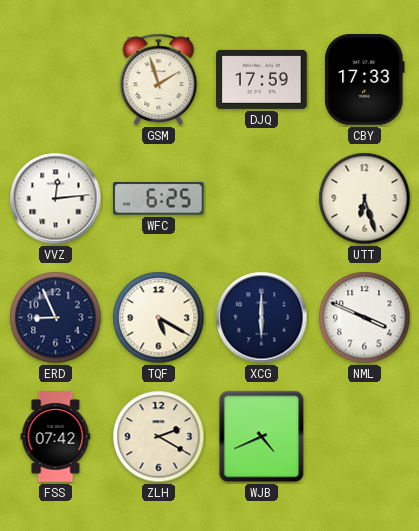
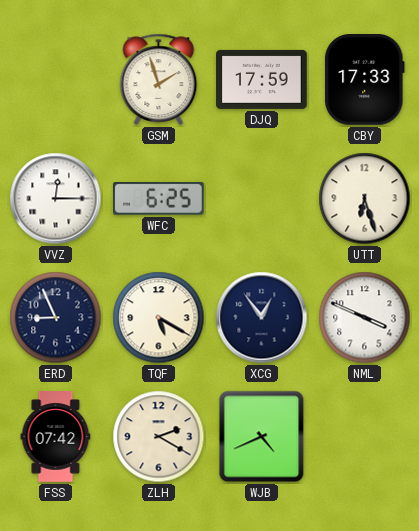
VVZ: 12:14 -> 12:15
XCG: 6:00 -> 12:54
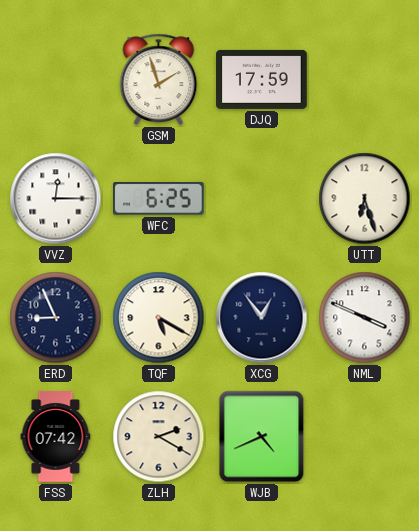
CBY: 17:33 -> none
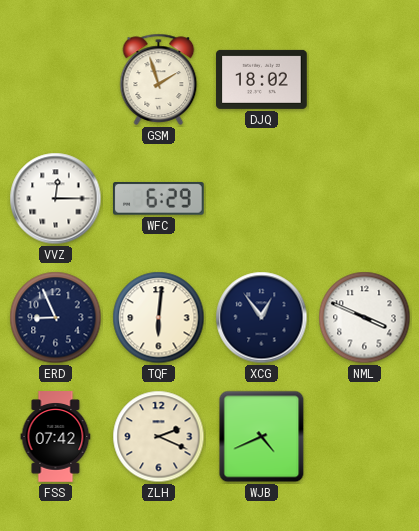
DJQ: 17:59 -> 18:02
WFC: 6:25 -> 6:29
UTT: 6:27 -> none
TQF: 5:20 -> 6:01
ZLH: 2:20 -> 2:19
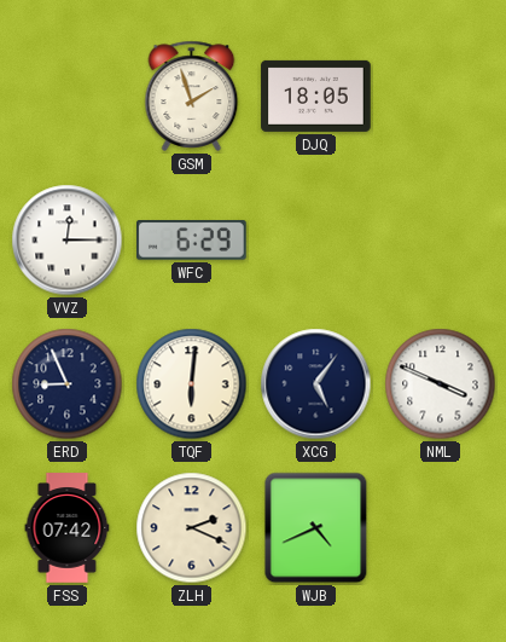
DJQ: 18:02 -> 18:05
XCG: 12:54 -> 5:06
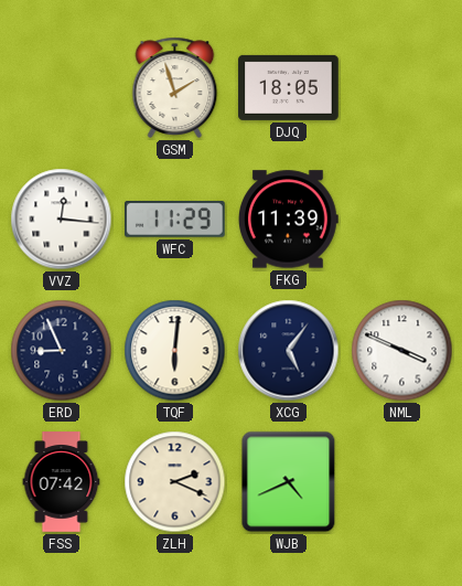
VVZ: 12:15 -> 12:16
WFC: 6:29 -> 11:29
FKG: none -> 11:39
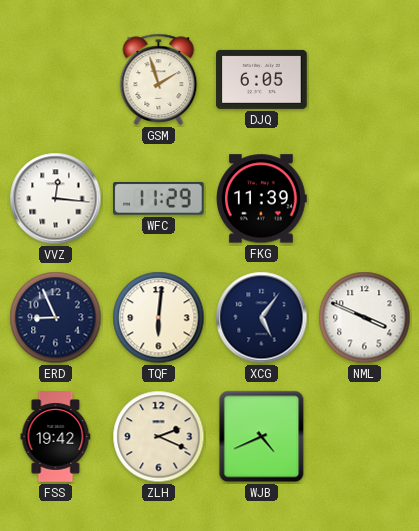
DJQ: 18:05 -> 6:05
FSS: 07:42 -> 19:42
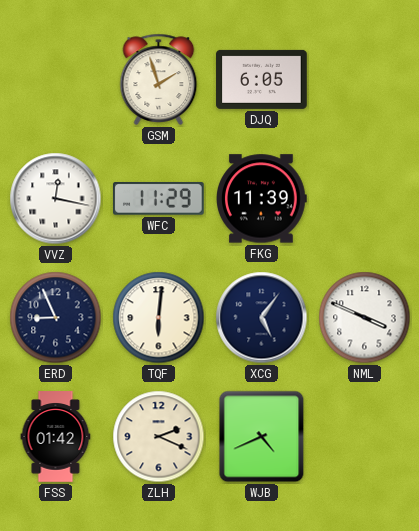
VVZ: 12:16 -> 12:17
FSS: 19:42 -> 01:42
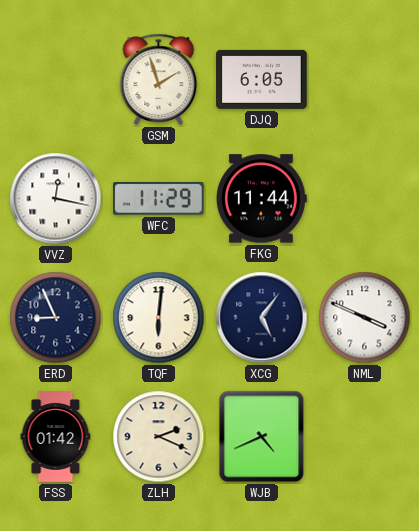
FKG: 11:39 -> 11:44
